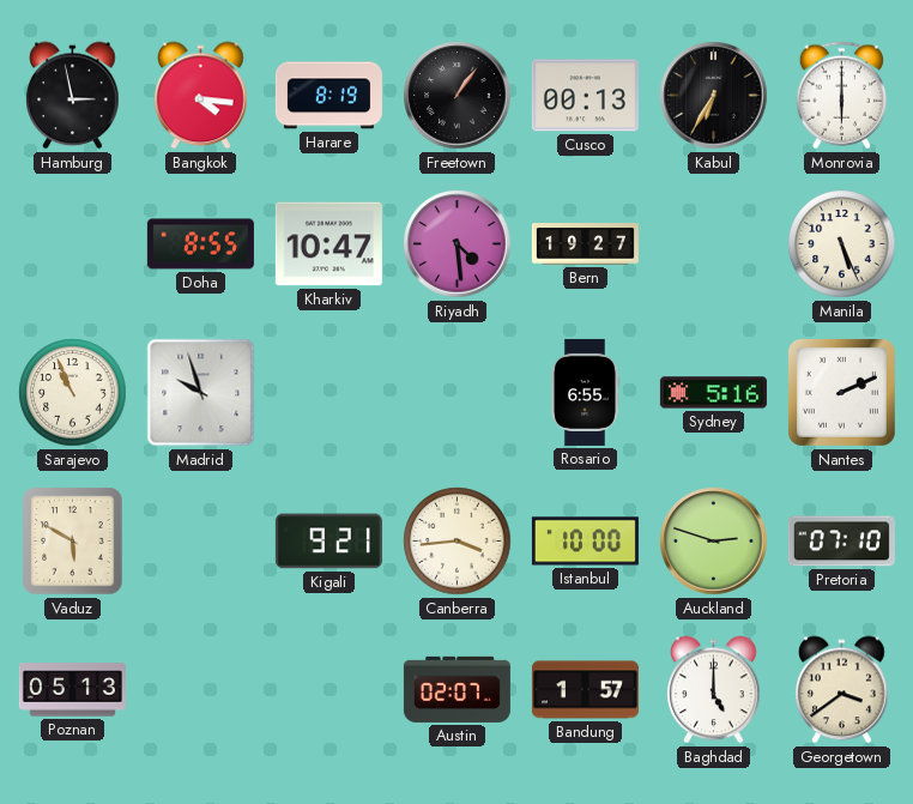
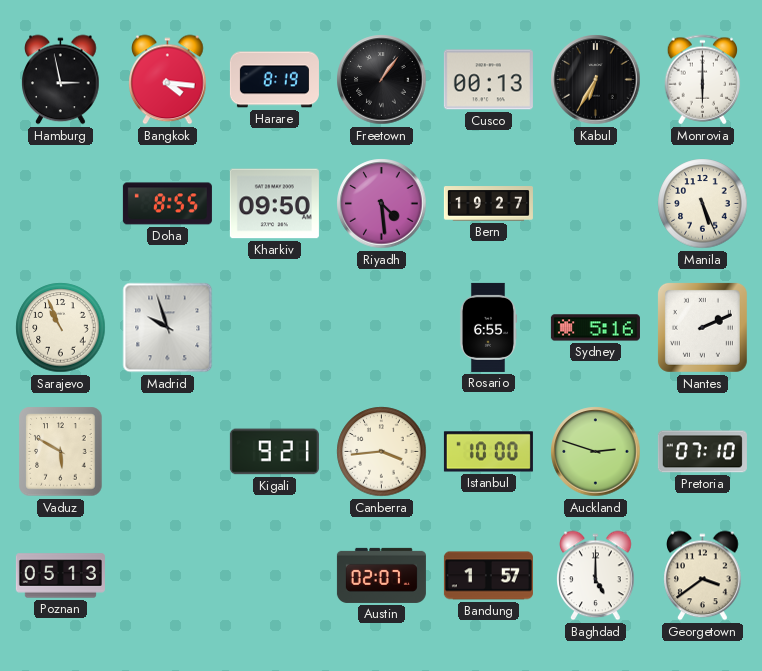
Kharkiv: 10:47 -> 09:50
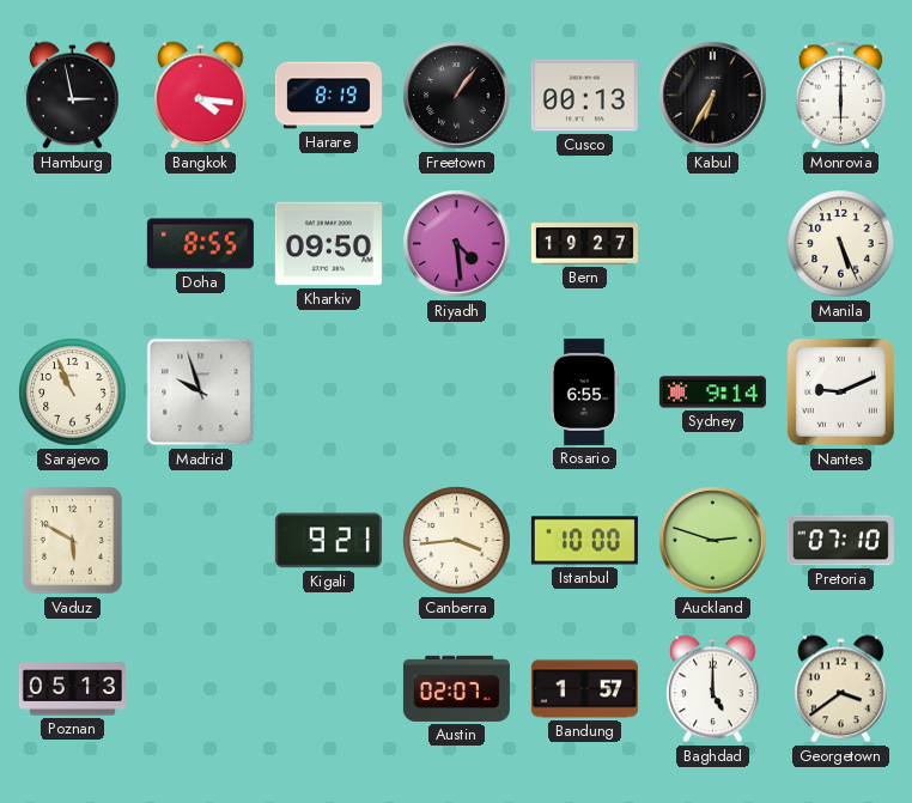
Sydney: 5:16 -> 9:14
Nantes: 2:11 -> 9:11
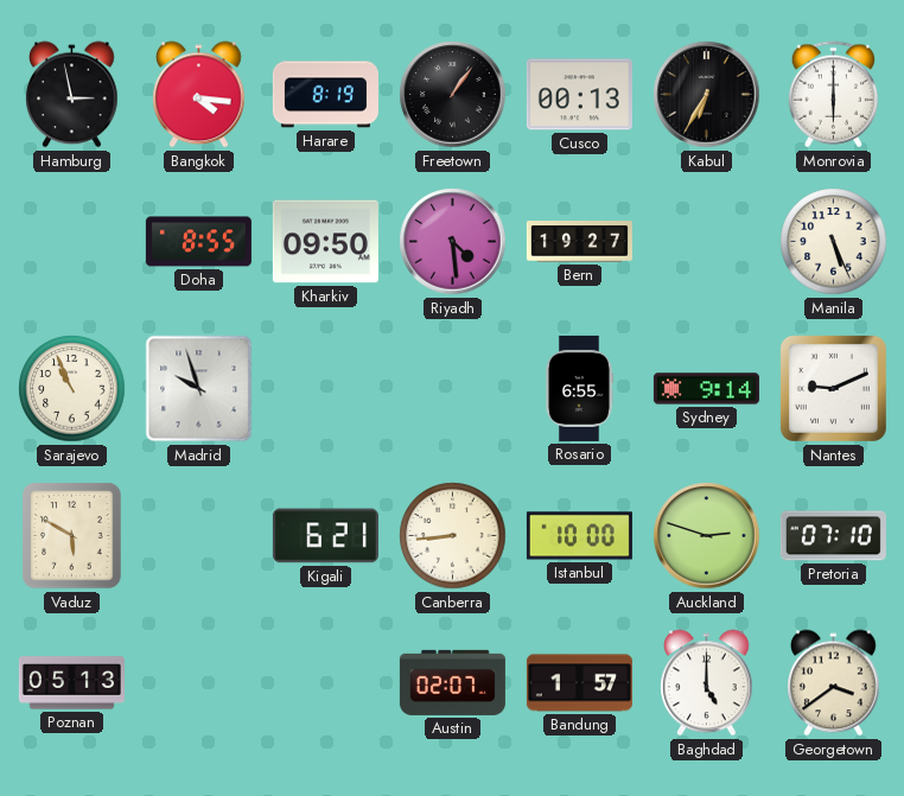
Kigali: 9:21 -> 6:21
Canberra: 3:44 -> 8:44
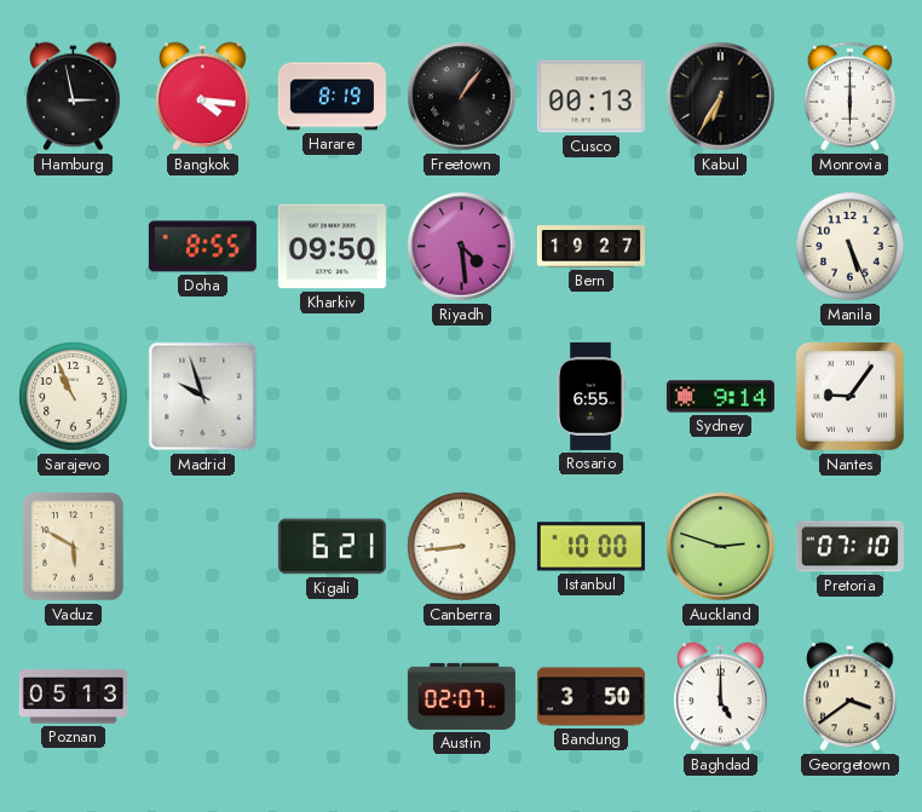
Nantes: 9:11 -> 9:06
Bandung: 1:57 -> 3:50
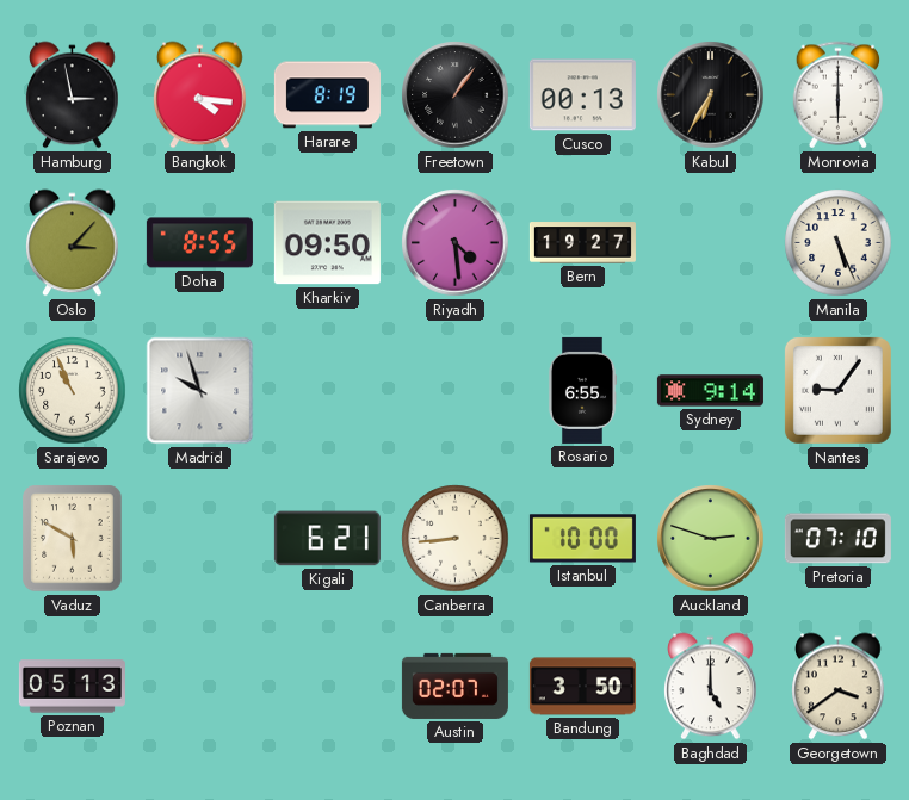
Oslo: none -> 3:07
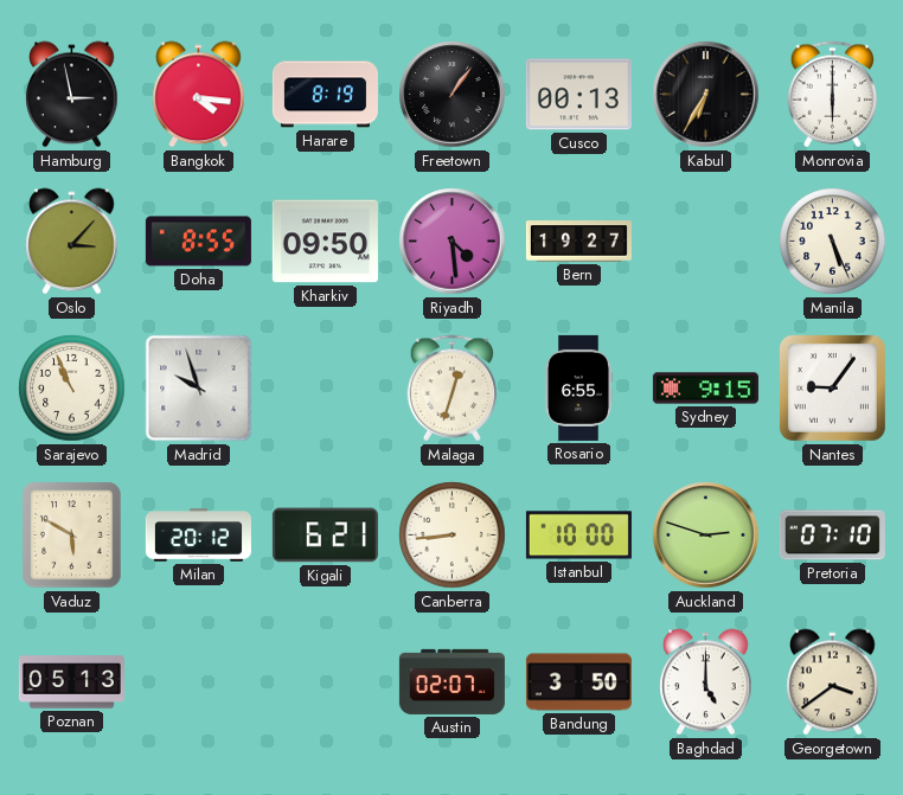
Malaga: none -> 12:33
Sydney: 9:14 -> 9:15
Milan: none -> 20:12
